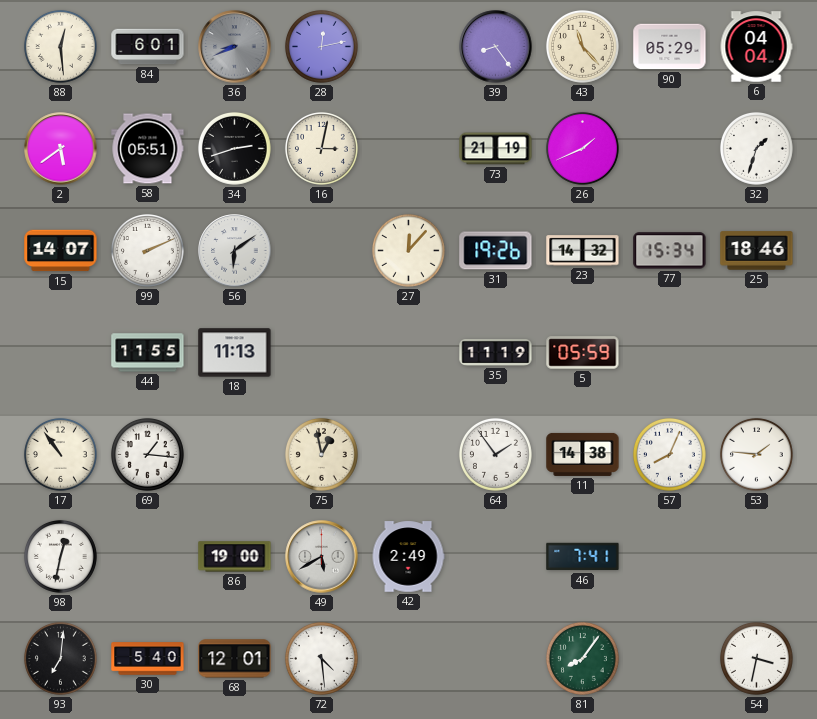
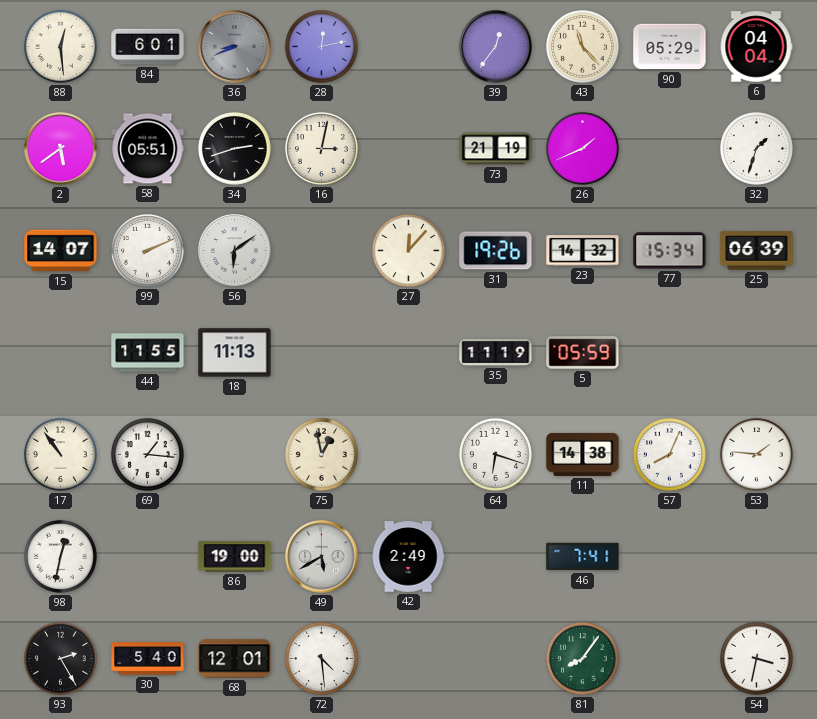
39: 8:24 -> 12:36
25: 18:46 -> 06:39
64: 1:54 -> 6:18
93: 7:01 -> 2:25
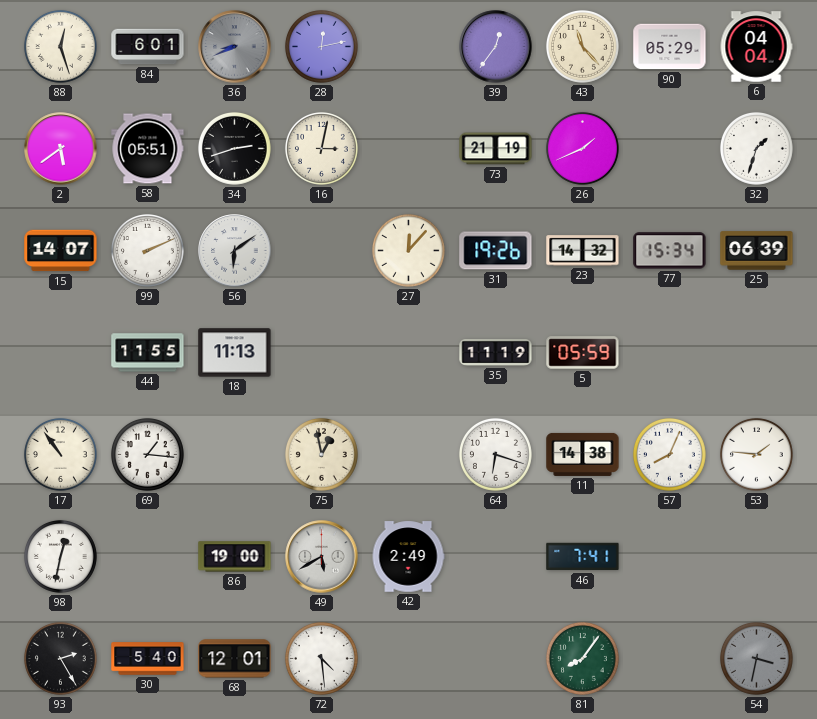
88: 12:29 -> 12:27
54 dial: white -> grey
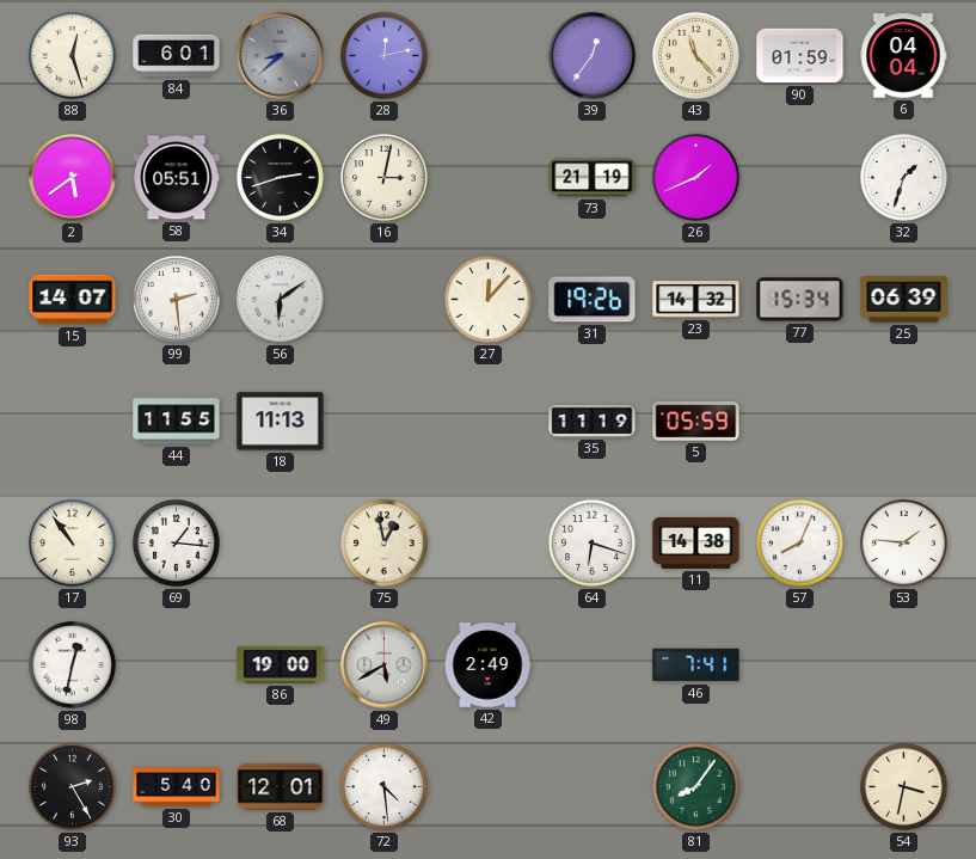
36: 8:41 -> 8:38
90: 05:29 -> 01:59
99: 2:11 -> 2:29
54 dial: grey -> cream
